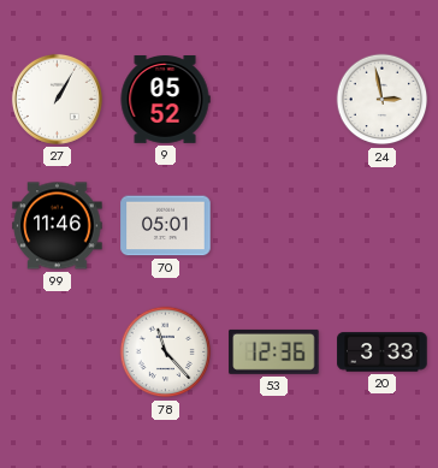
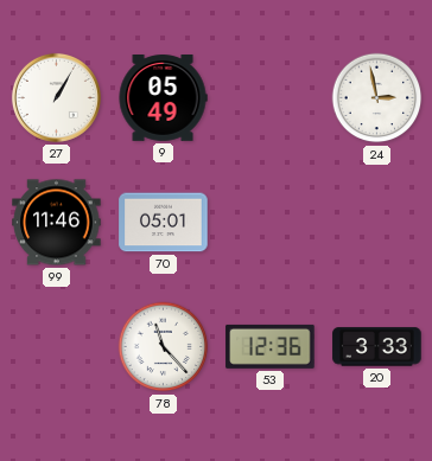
9: 05:52 -> 05:49
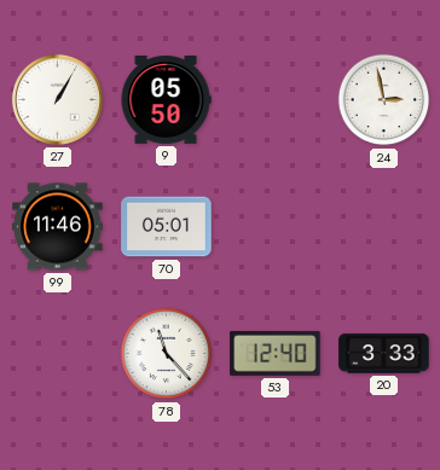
9: 05:49 -> 05:50
53: 12:36 -> 12:40
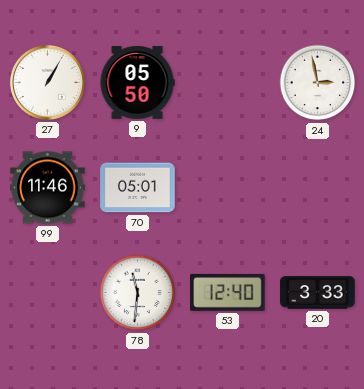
78: 11:23 -> 11:31
